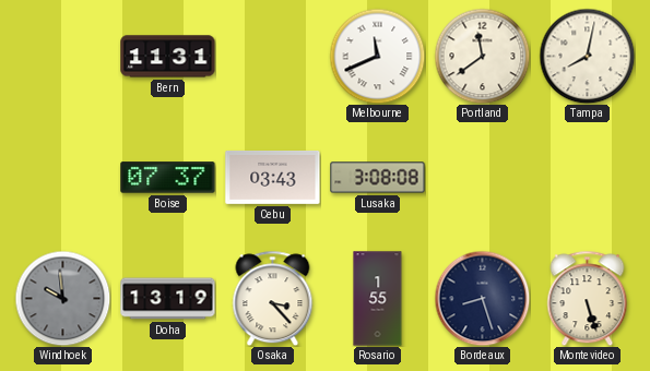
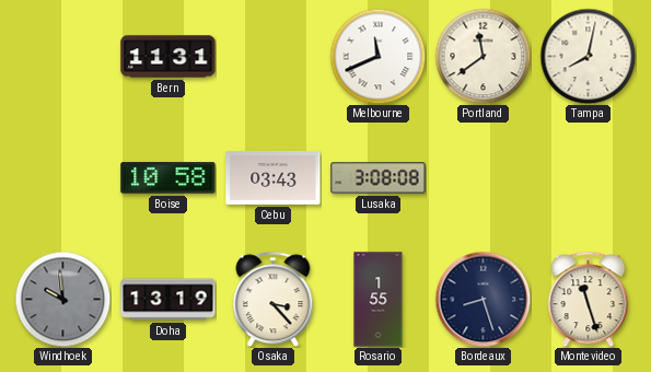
Boise: 07:37 -> 10:58
Montevideo: 5:27 -> 11:27
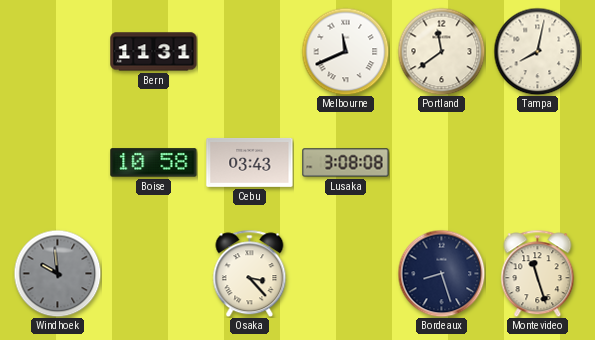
Doha: 13:19 -> none
Rosario: 1:55 -> none
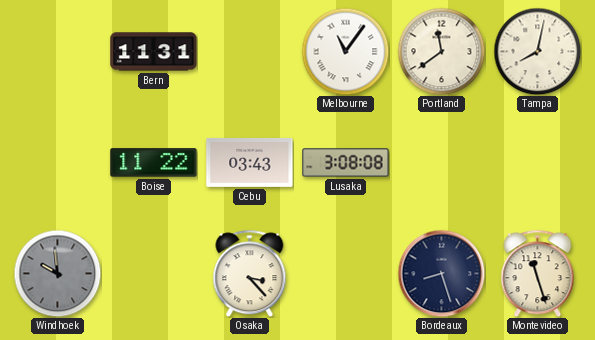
Melbourne: 11:41 -> 11:06
Boise: 10:58 -> 11:22
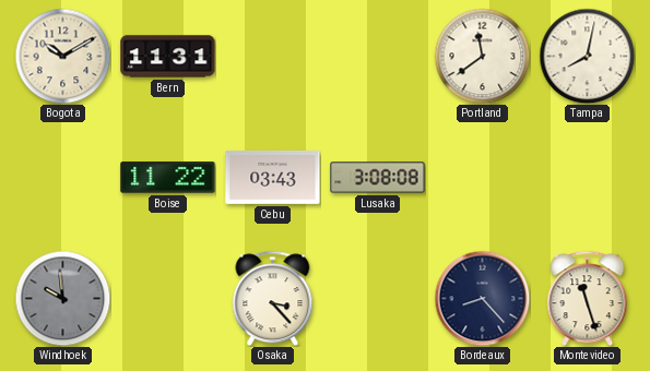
Bogota: none -> 10:10
Melbourne: 11:06 -> none
Bordeaux: 8:27 -> 8:23
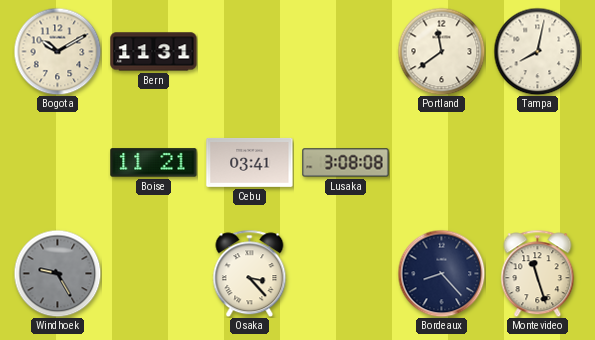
Boise: 11:22 -> 11:21
Cebu: 03:43 -> 03:41
Windhoek: 9:59 -> 9:25
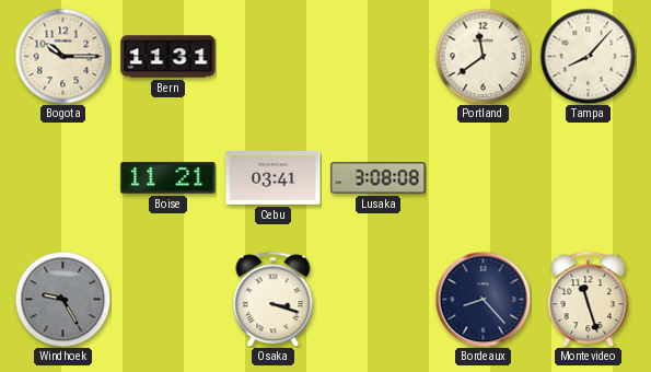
Bogota: 10:10 -> 10:15
Tampa: 8:02 -> 8:07
Osaka: 3:23 -> 3:18
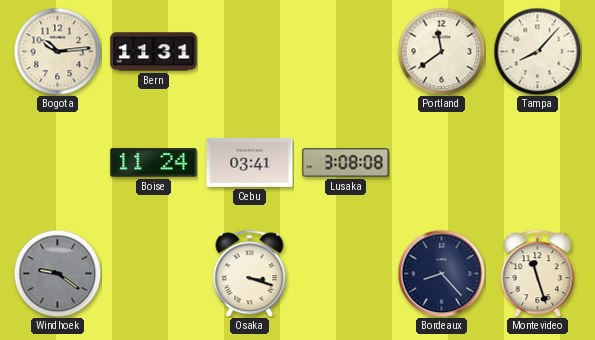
Bogota: 10:15 -> 10:14
Boise: 11:21 -> 11:24
Windhoek: 9:25 -> 9:21
